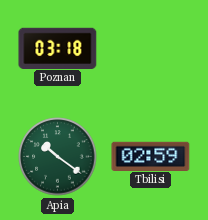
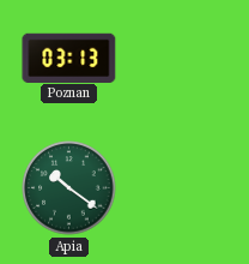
Poznan: 03:18 -> 03:13
Tbilisi: 02:59 -> none
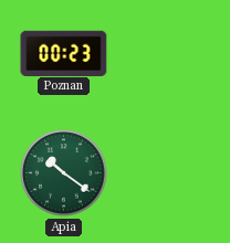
Poznan: 03:13 -> 00:23
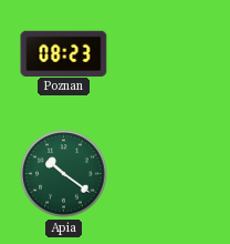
Poznan: 00:23 -> 08:23
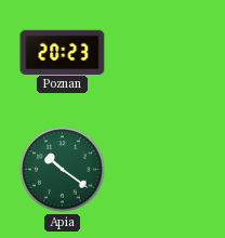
Poznan: 08:23 -> 20:23
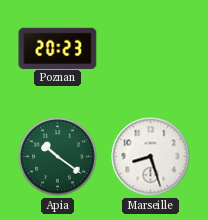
Marseille: none -> 8:27
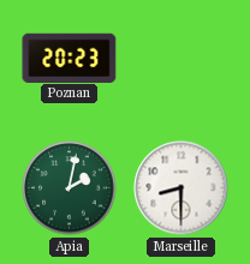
Apia: 10:21 -> 2:02
Marseille: 8:27 -> 8:30
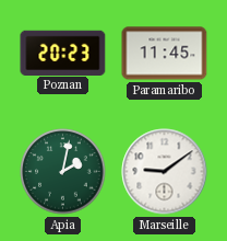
Paramaribo: none -> 11:45
Marseille: 8:30 -> 9:09
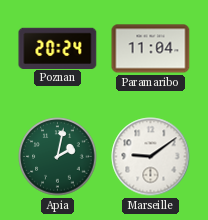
Poznan: 20:23 -> 20:24
Paramaribo: 11:45 -> 11:04
